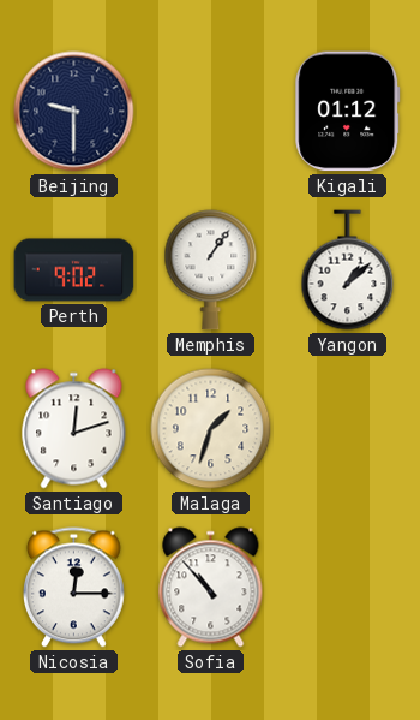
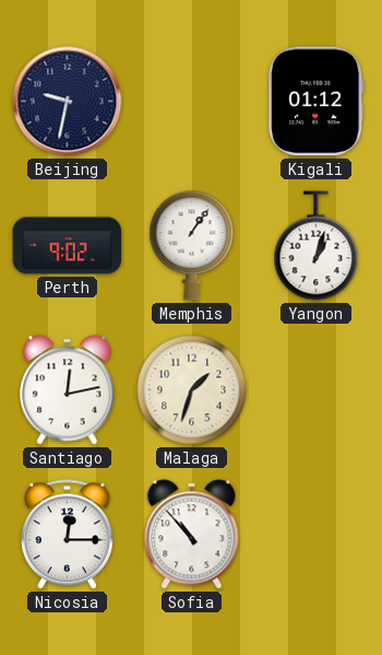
Beijing: 9:30 -> 9:32
Yangon: 1:08 -> 1:03
Santiago: 12:12 -> 12:13
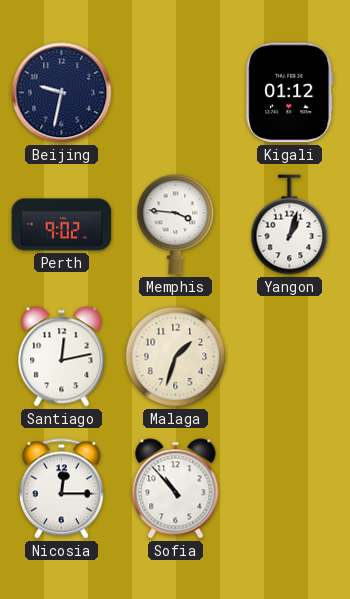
Memphis: 1:06 -> 3:46
